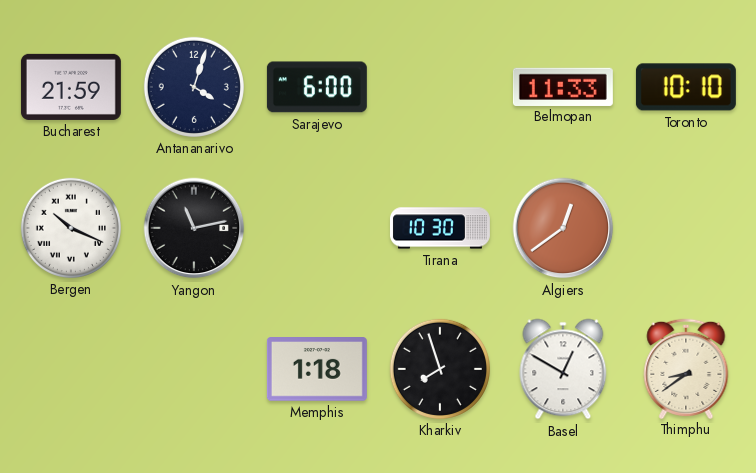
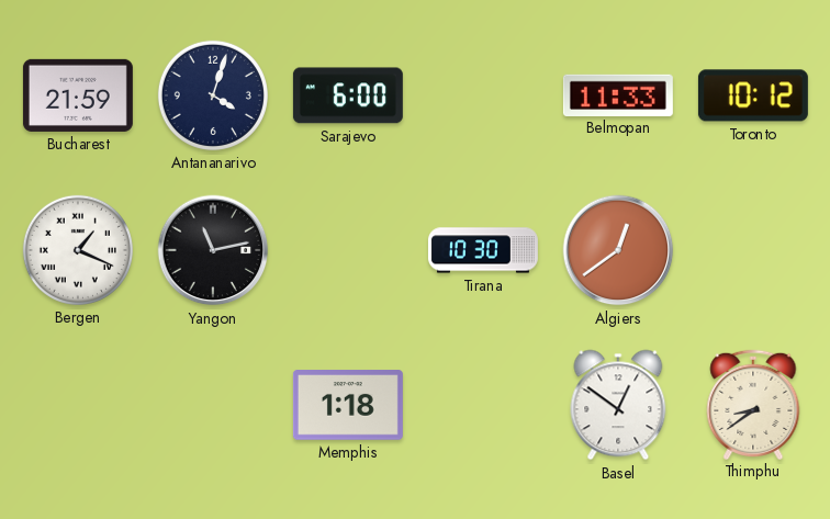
Toronto: 10:10 -> 10:12
Bergen: 10:19 -> 1:19
Kharkiv: 7:57 -> none
Basel: 12:50 -> 12:51
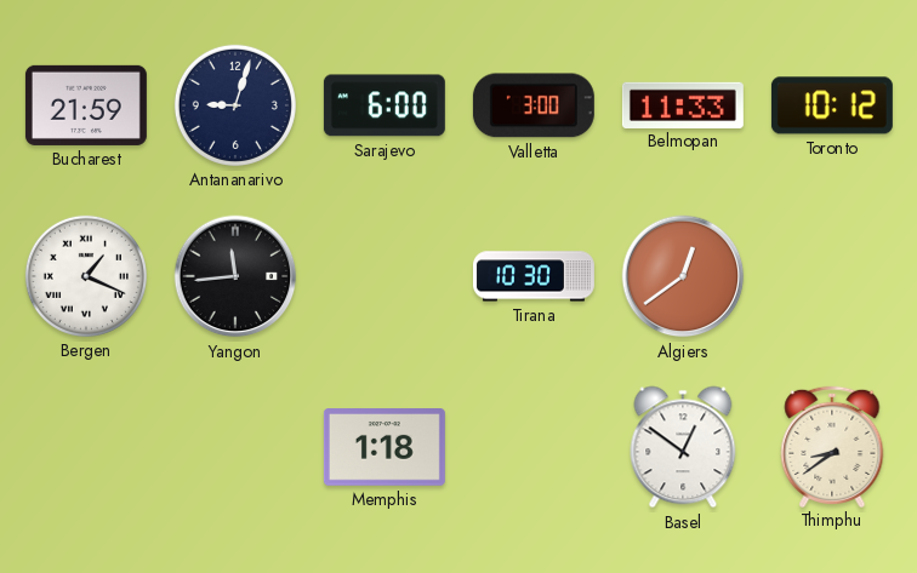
Antananarivo: 4:03 -> 9:03
Valletta: none -> 3:00
Yangon: 11:13 -> 11:44
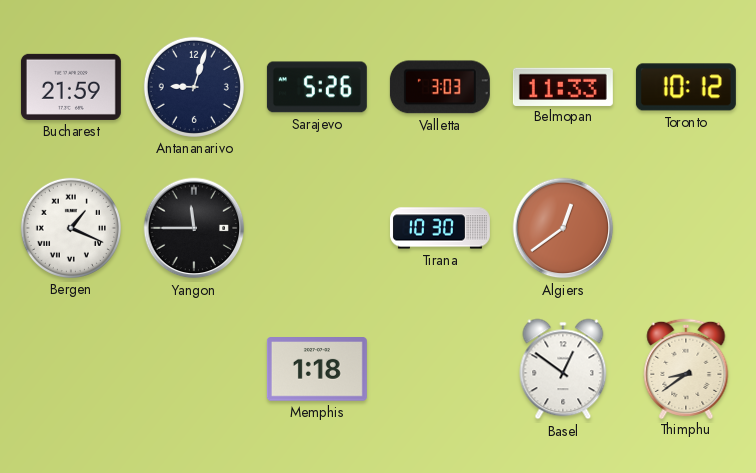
Sarajevo: 6:00 -> 5:26
Valletta: 3:00 -> 3:03
Yangon: 11:44 -> 11:45
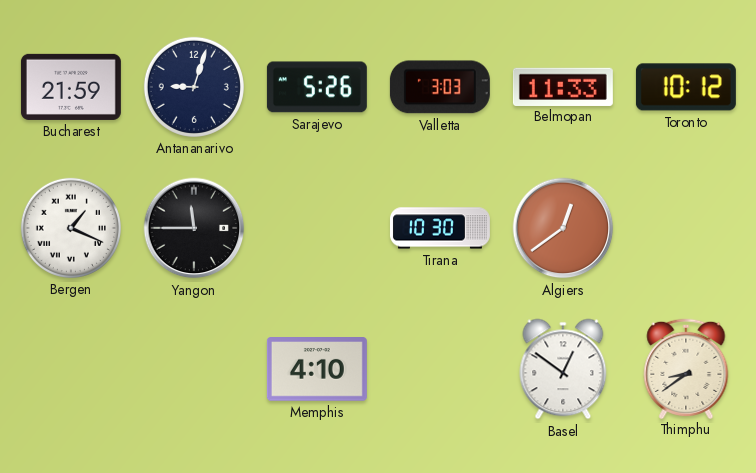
Memphis: 1:18 -> 4:10
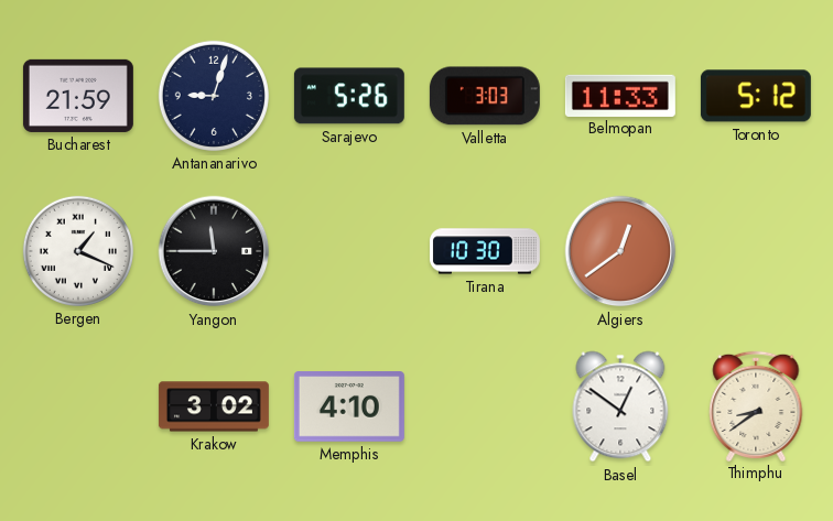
Toronto: 10:12 -> 5:12
Krakow: none -> 3:02
